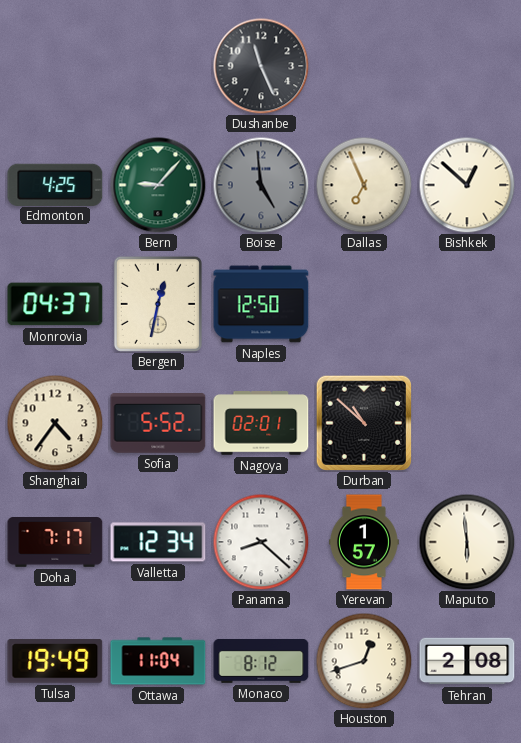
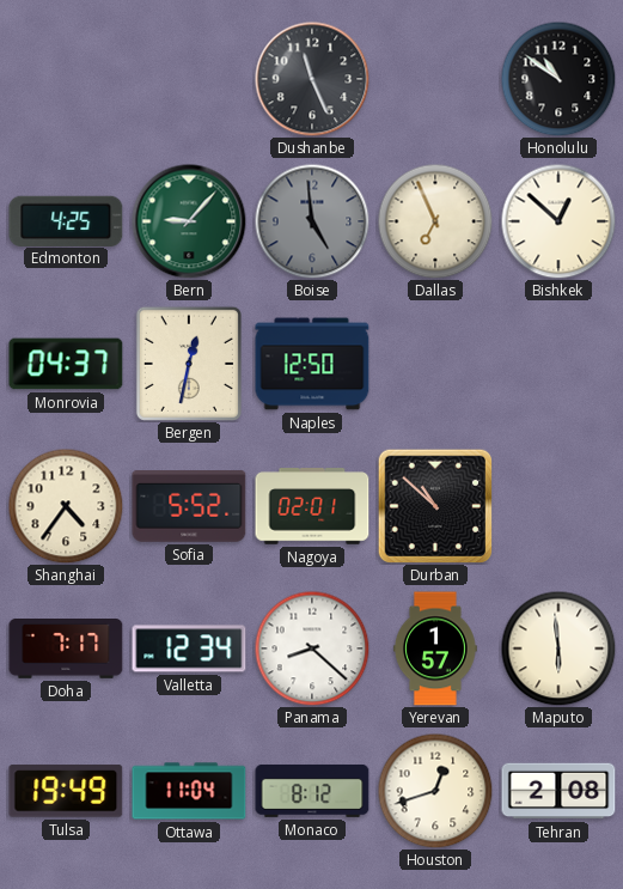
Honolulu: none -> 10:51
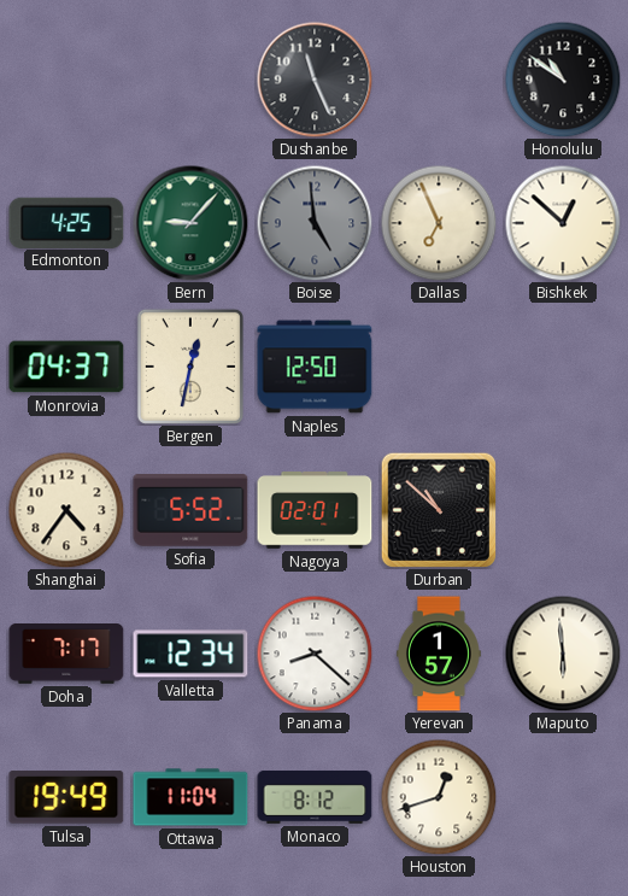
Tehran: 2:08 -> none
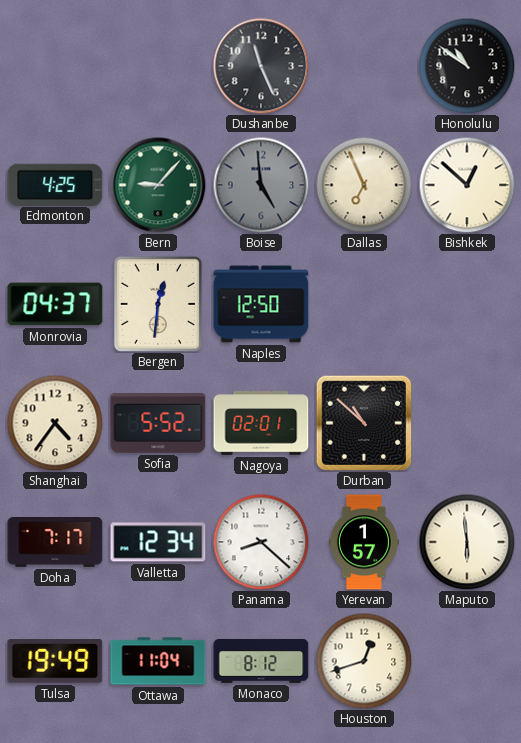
Bergen: 12:32 -> 12:31
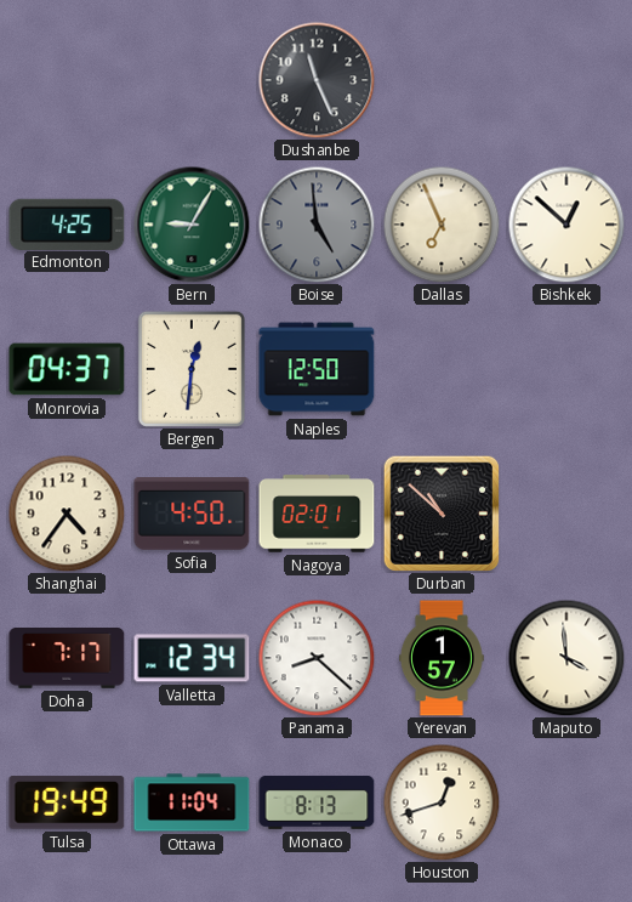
Honolulu: 10:51 -> none
Bern: 9:07 -> 9:05
Sofia: 5:52 -> 4:50
Maputo: 5:59 -> 3:59
Monaco: 8:12 -> 8:13
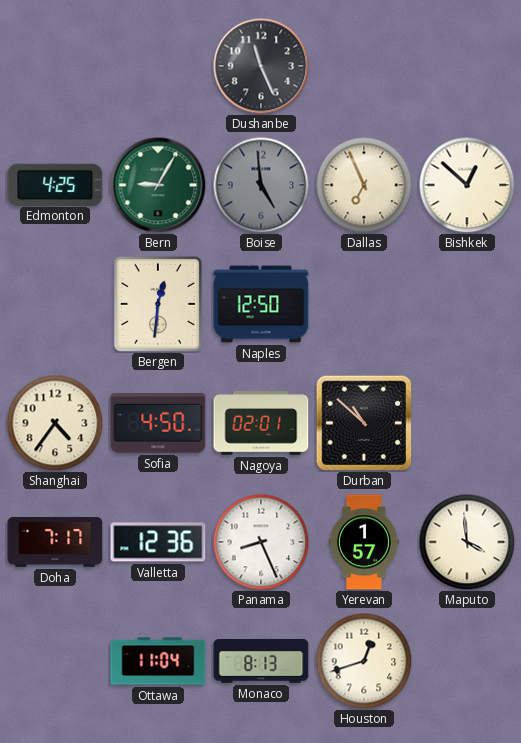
Monrovia: 04:37 -> none
Valletta: 12:34 -> 12:36
Panama: 8:22 -> 8:26
Tulsa: 19:49 -> none
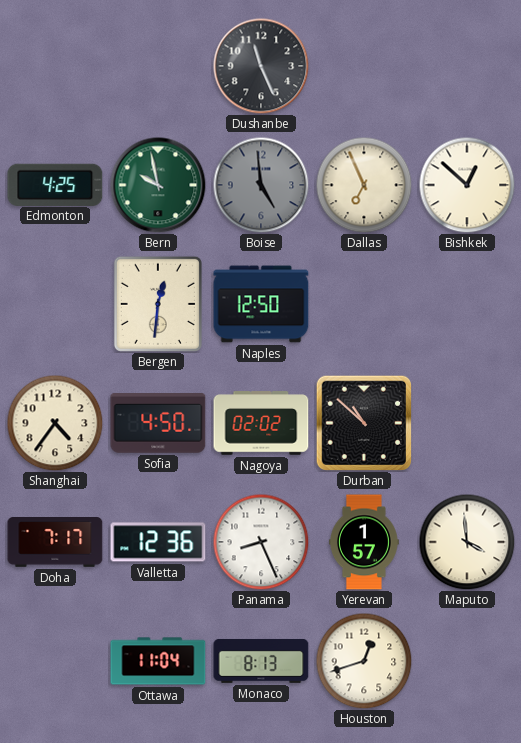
Bern: 9:05 -> 9:58
Nagoya: 02:01 -> 02:02
